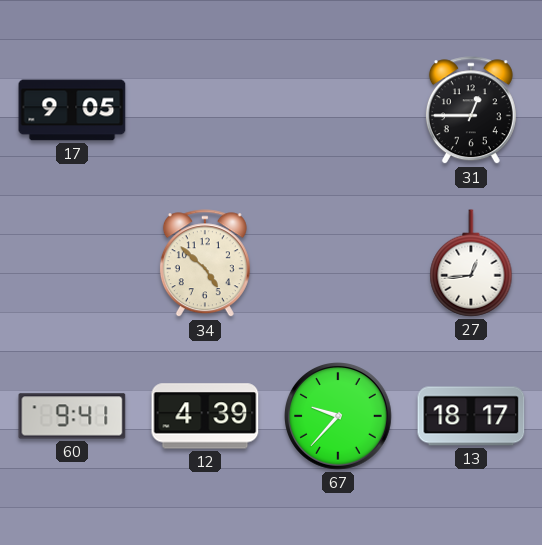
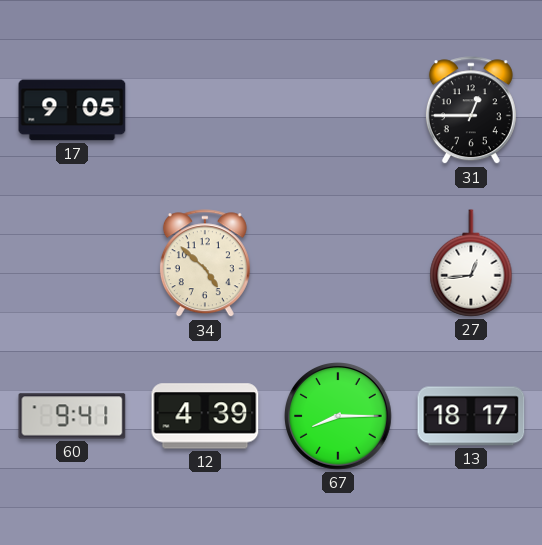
67: 9:37 -> 8:15
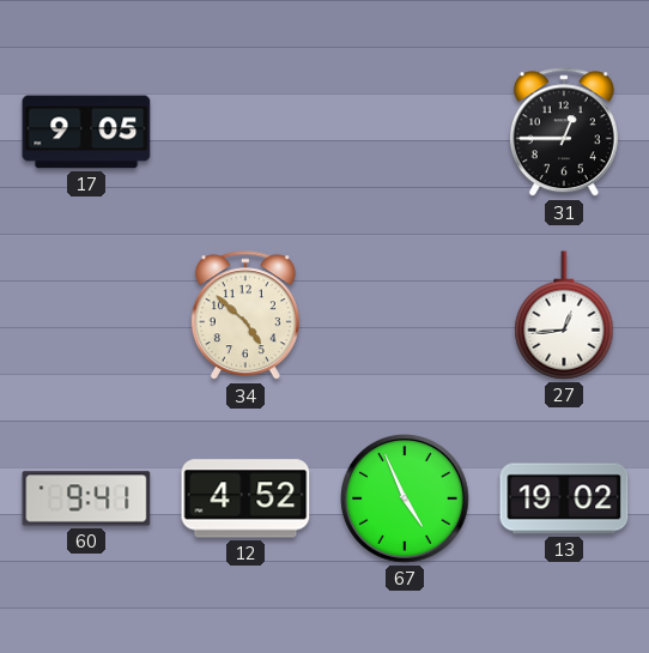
12: 4:39 -> 4:52
67: 8:15 -> 4:56
13: 18:17 -> 19:02
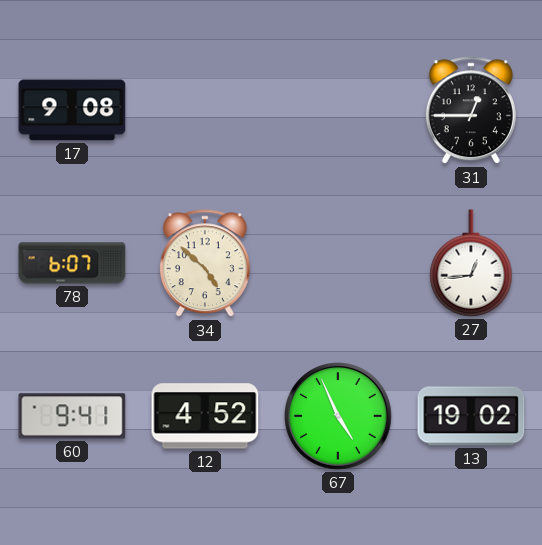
17: 9:05 -> 9:08
78: none -> 6:07
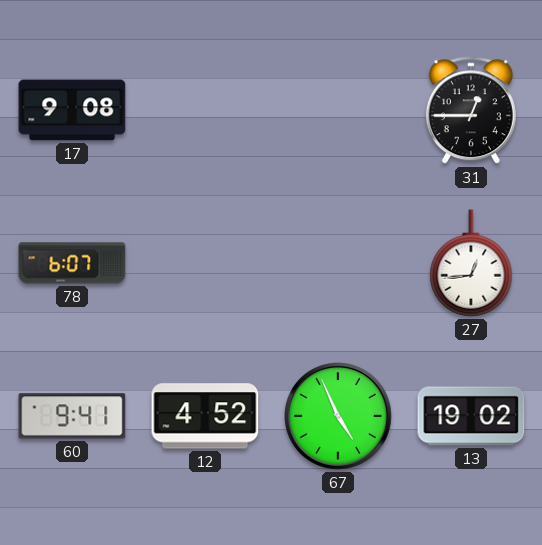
34: 4:52 -> none
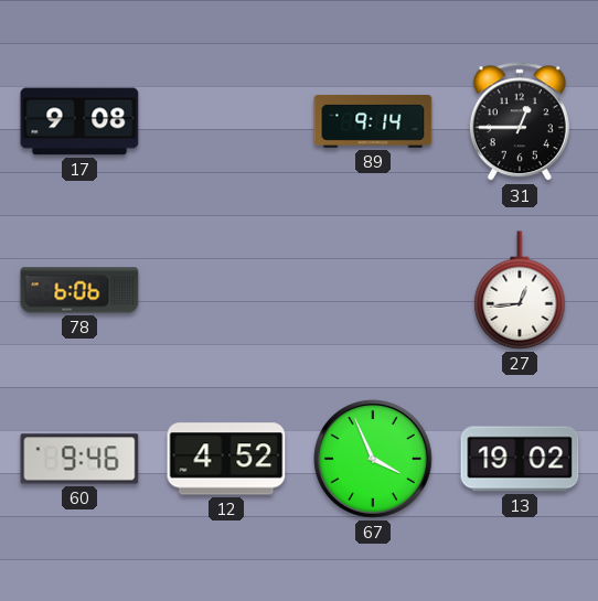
89: none -> 9:14
78: 6:07 -> 6:06
60: 9:41 -> 9:46
67: 4:56 -> 3:56
